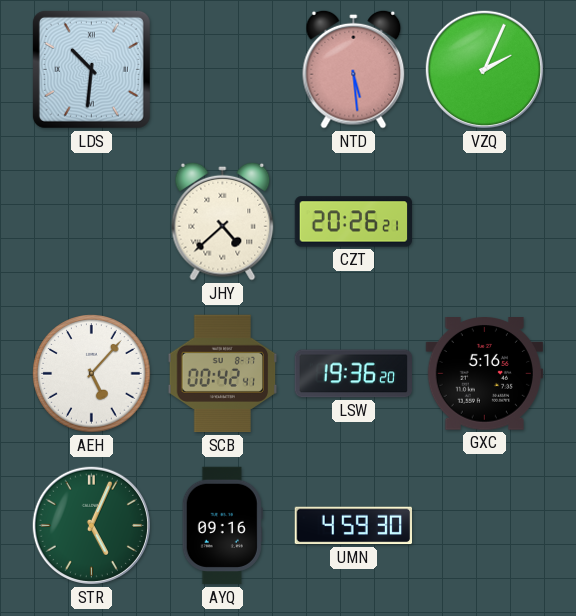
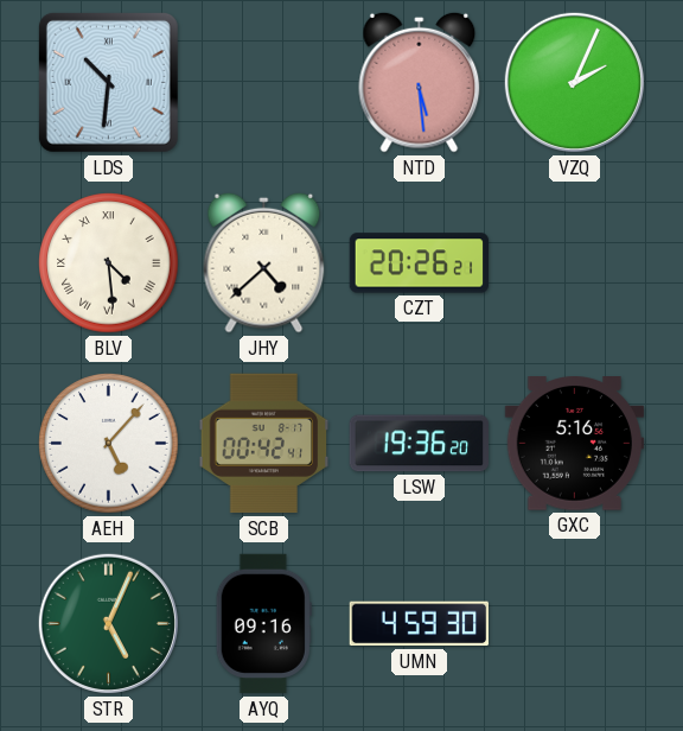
BLV: none -> 4:29
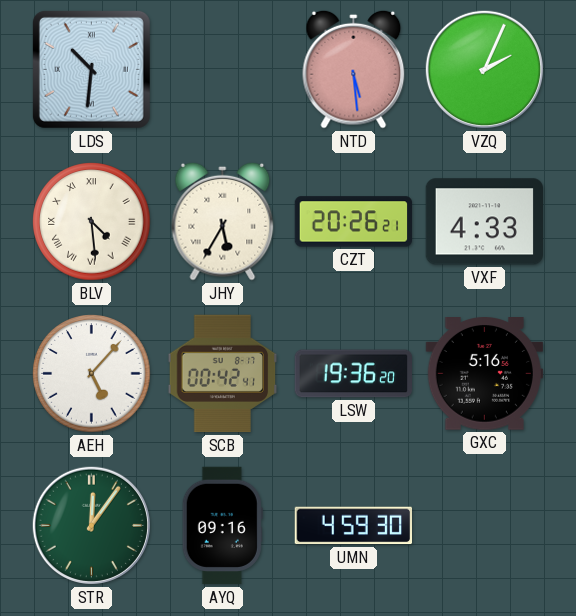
JHY: 4:38 -> 5:35
VXF: none -> 4:33
STR: 5:04 -> 12:06
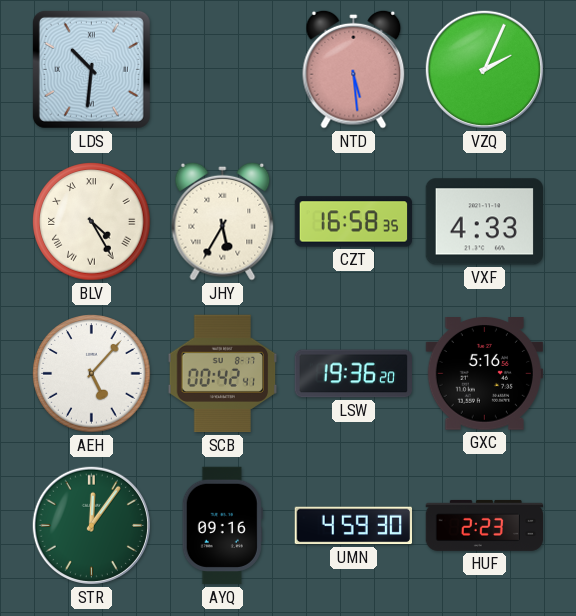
BLV: 4:29 -> 4:25
CZT: 20:26 -> 16:58
HUF: none -> 2:23
